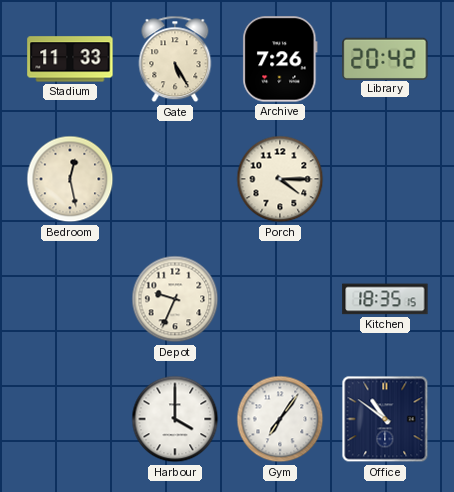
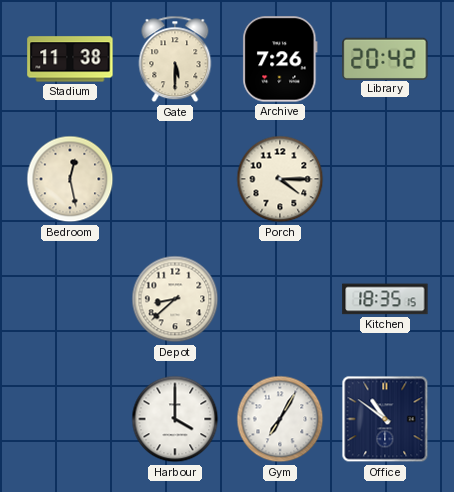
Stadium: 11:33 -> 11:38
Gate: 5:25 -> 5:30
Depot: 9:34 -> 8:38
Gym: 7:06 -> 7:05
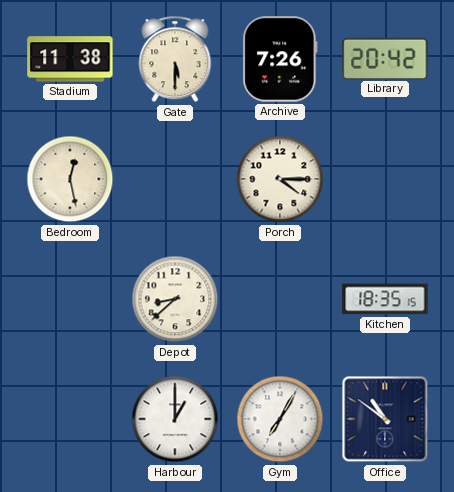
Harbour: 4:00 -> 1:00
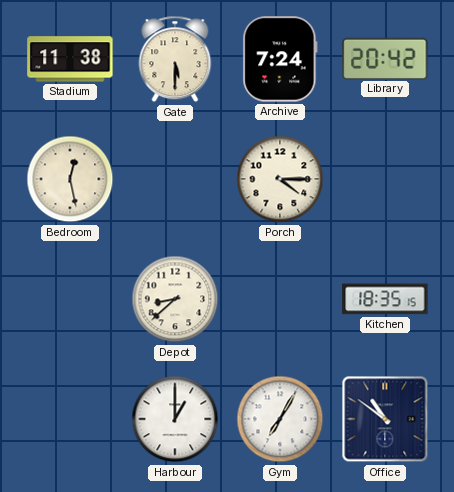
Archive: 7:26 -> 7:24
